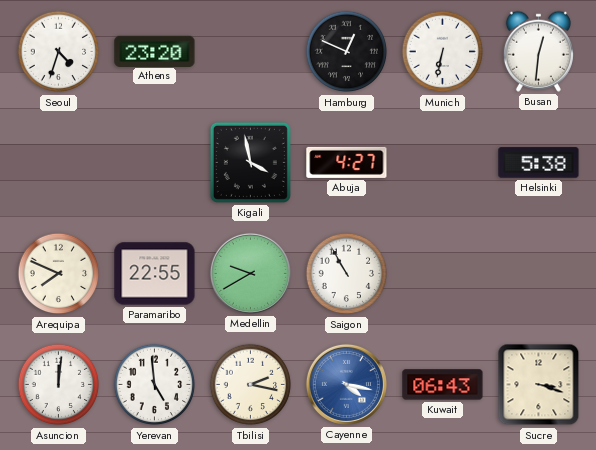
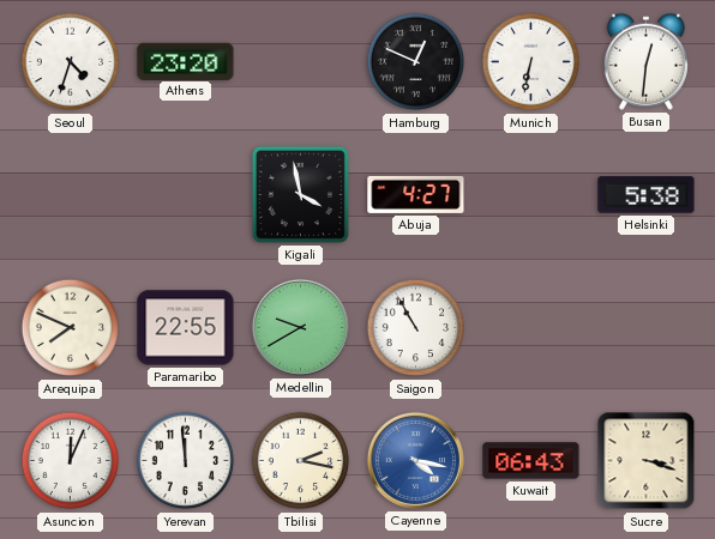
Asuncion: 12:01 -> 12:04
Yerevan: 4:59 -> 11:59
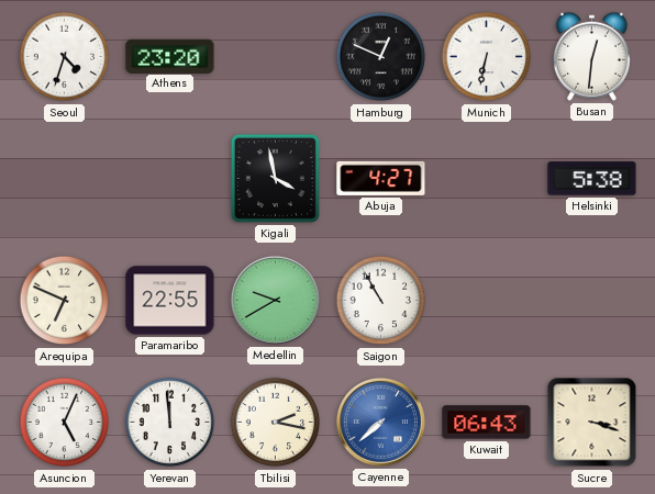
Arequipa: 7:49 -> 6:49
Asuncion: 12:04 -> 5:04
Cayenne: 4:17 -> 7:38
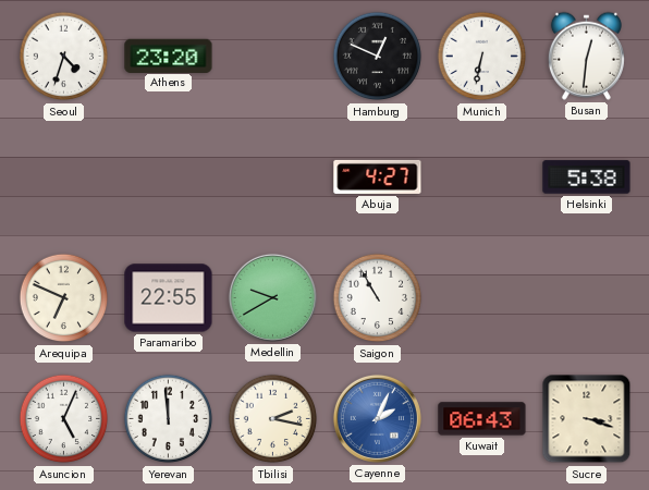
Kigali: 3:58 -> none
Cayenne: 7:38 -> 2:04
